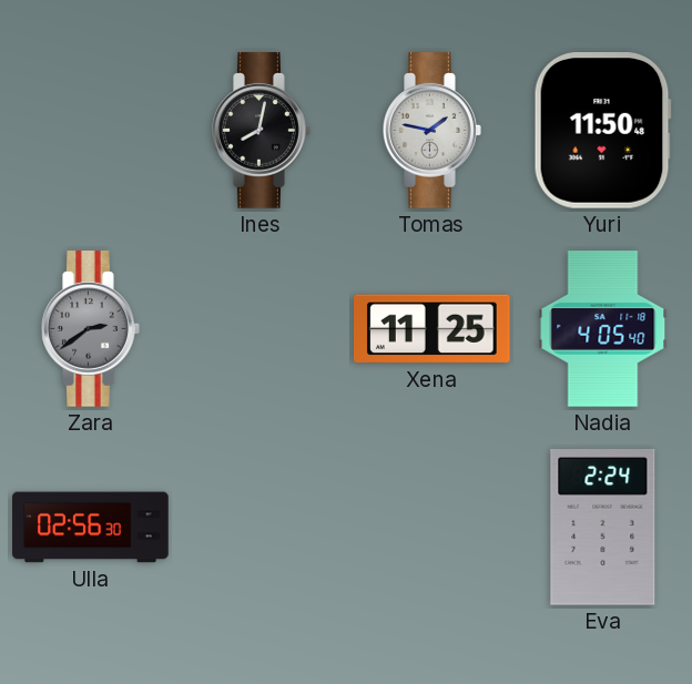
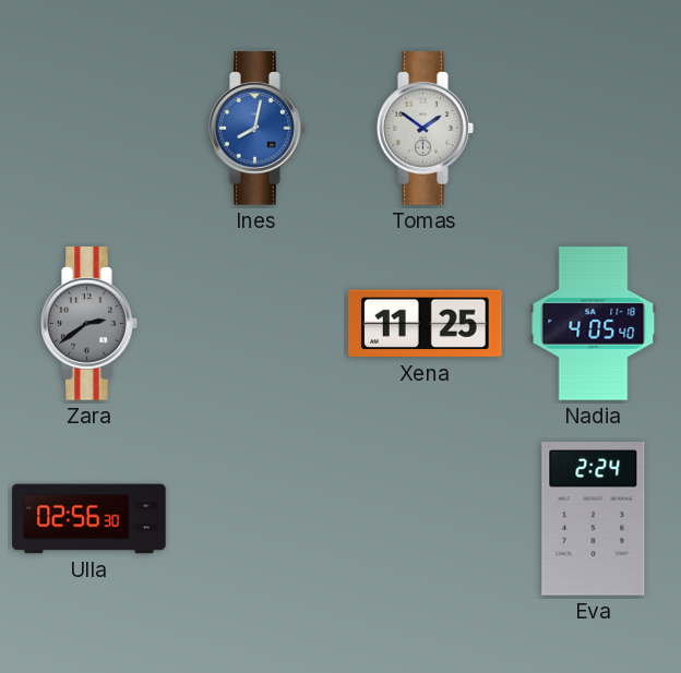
Ines dial: black -> blue
Tomas: 1:47 -> 1:51
Yuri: 11:50 -> none
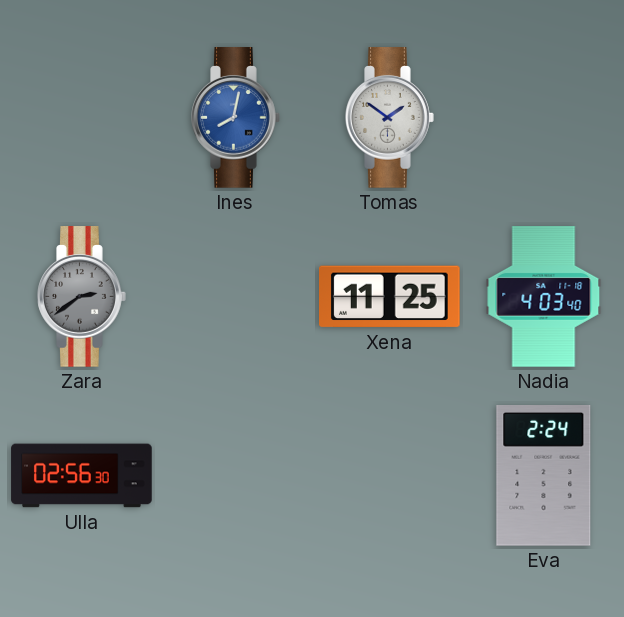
Nadia: 4:05 -> 4:03
